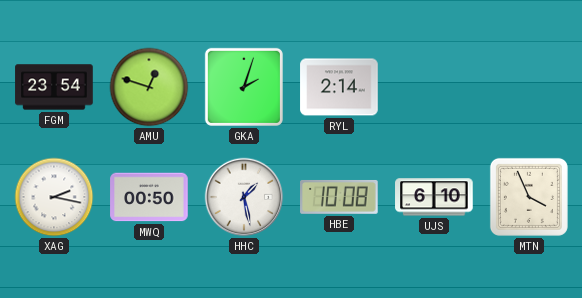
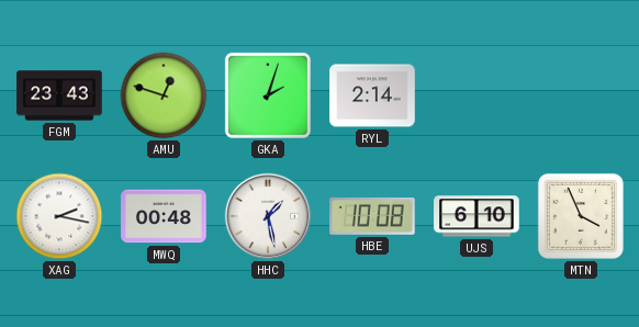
FGM: 23:54 -> 23:43
MWQ: 00:50 -> 00:48
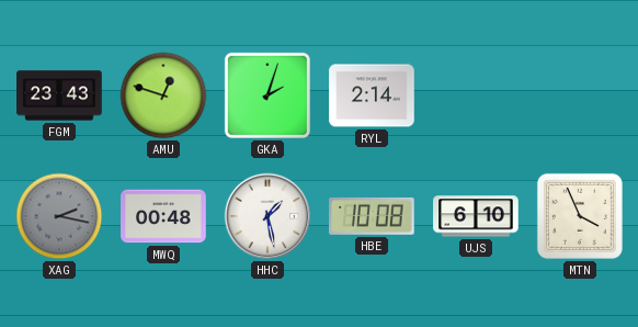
XAG dial: white -> grey
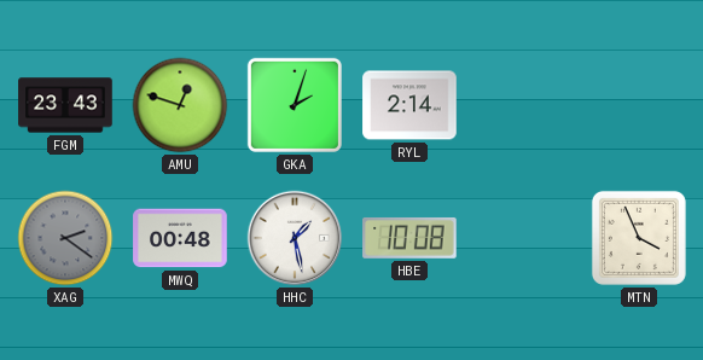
XAG: 2:17 -> 2:21
UJS: 6:10 -> none
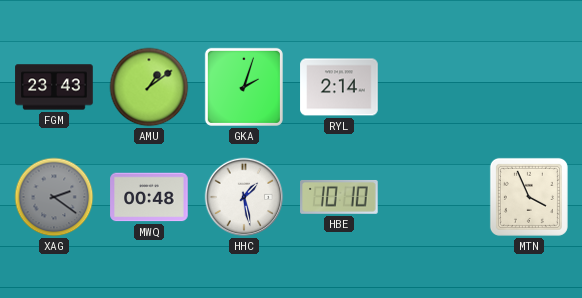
AMU: 12:48 -> 1:09
HBE: 10:08 -> 10:10
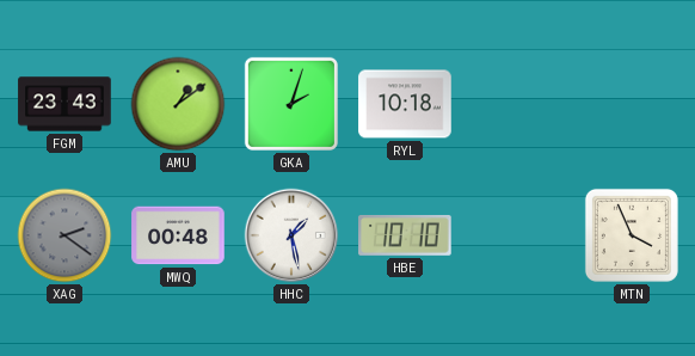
RYL: 2:14 -> 10:18
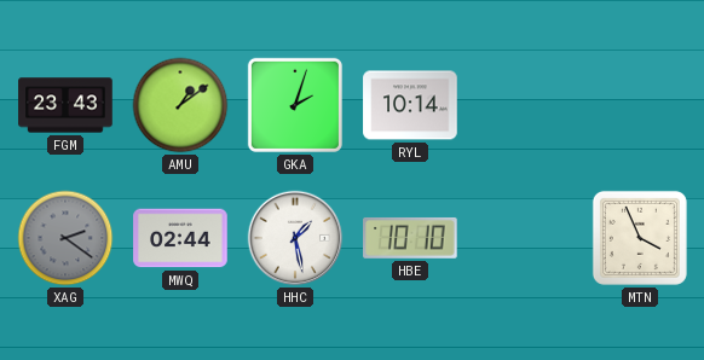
RYL: 10:18 -> 10:14
MWQ: 00:48 -> 02:44
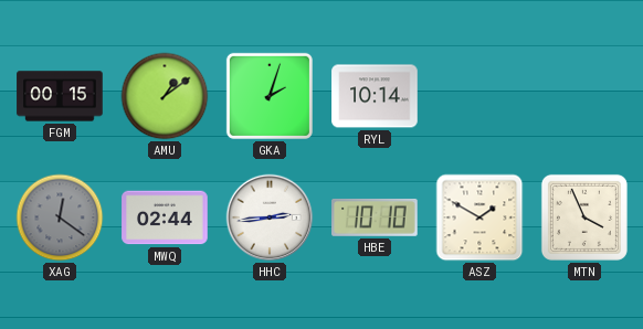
FGM: 23:43 -> 00:15
XAG: 2:21 -> 12:21
HHC: 1:28 -> 2:44
ASZ: none -> 1:50
